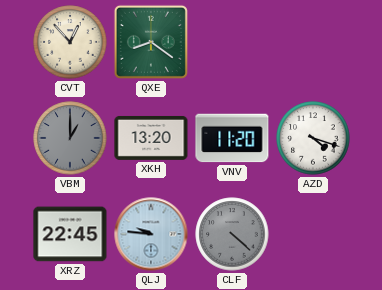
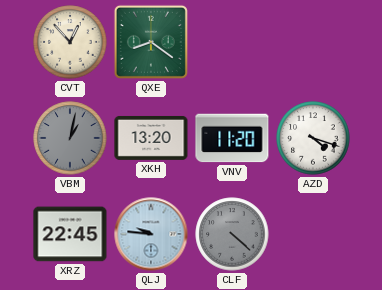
VBM: 1:00 -> 1:02
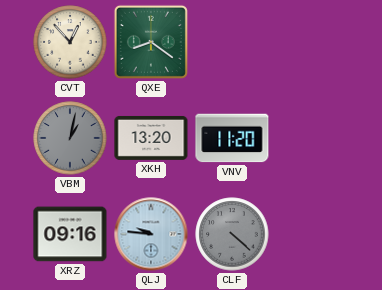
AZD: 4:18 -> none
XRZ: 22:45 -> 09:16
